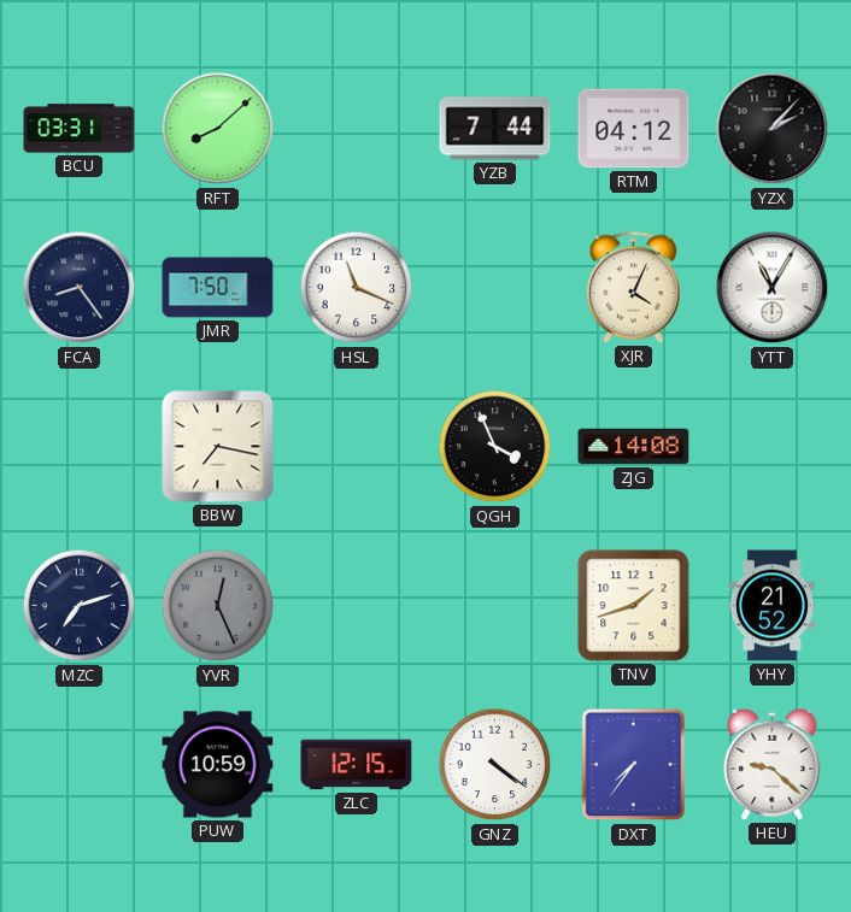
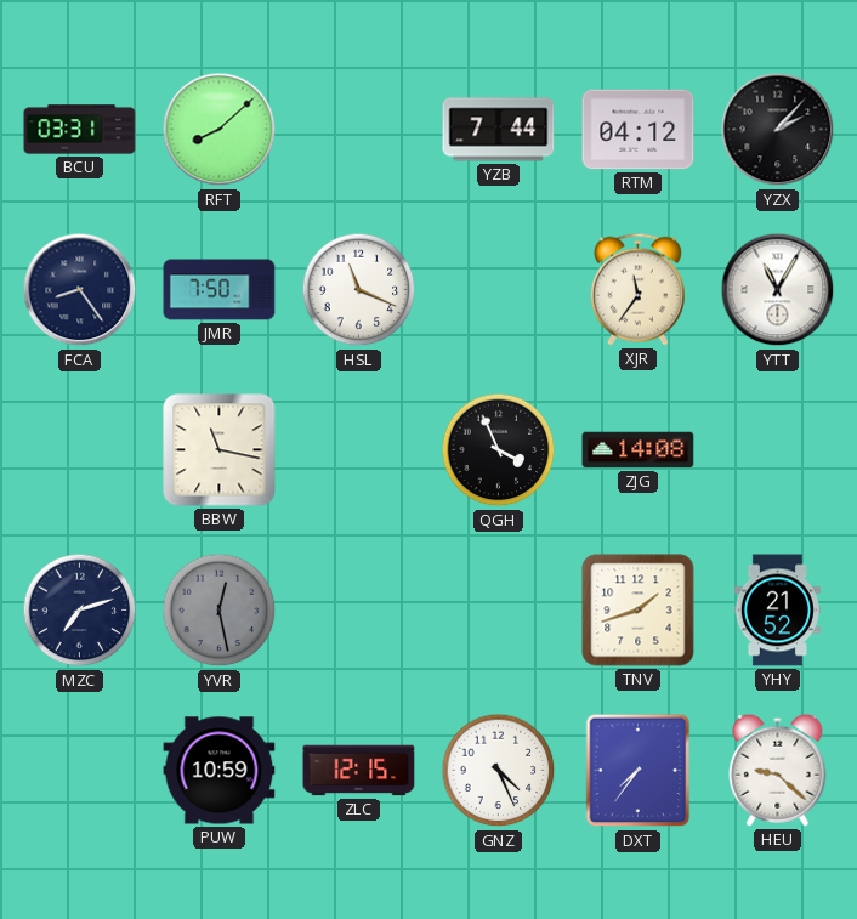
XJR: 4:04 -> 11:36
BBW: 7:17 -> 11:17
YVR: 12:26 -> 12:28
GNZ: 4:21 -> 4:26
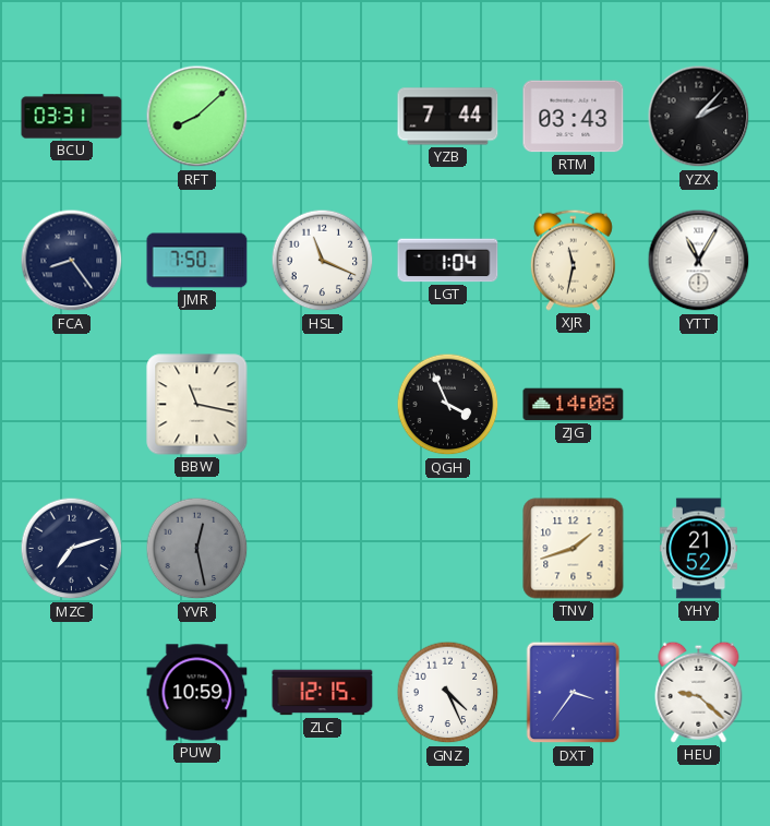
RTM: 04:12 -> 03:43
LGT: none -> 1:04
XJR: 11:36 -> 11:32
DXT: 7:36 -> 3:36
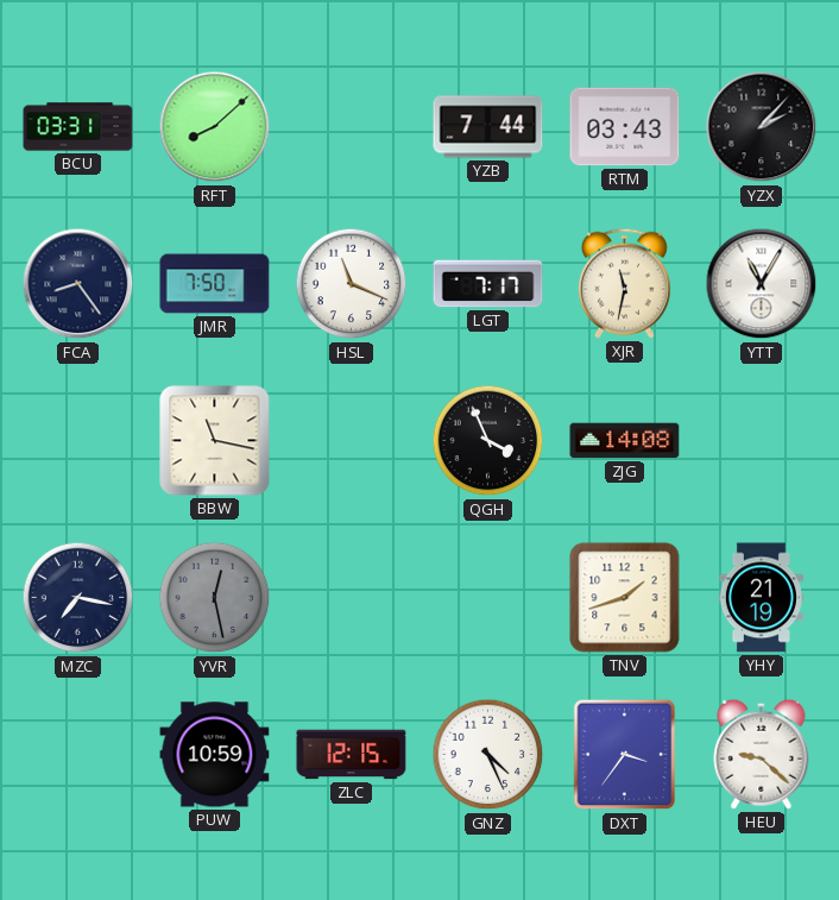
LGT: 1:04 -> 7:17
MZC: 7:12 -> 7:17
YHY: 21:52 -> 21:19
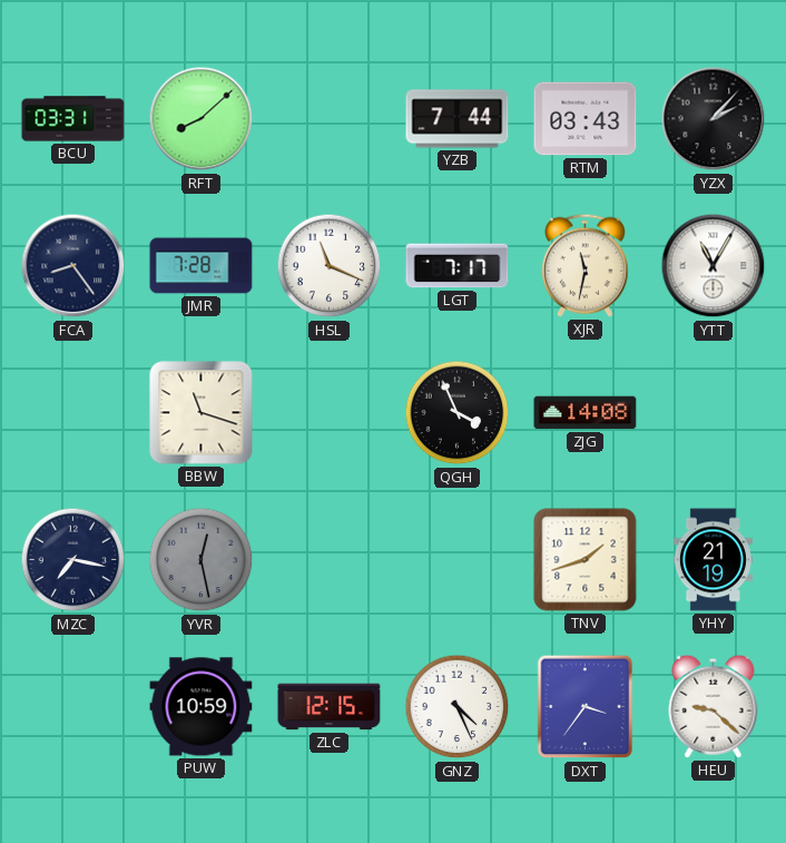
JMR: 7:50 -> 7:28
BBW: 11:17 -> 11:18
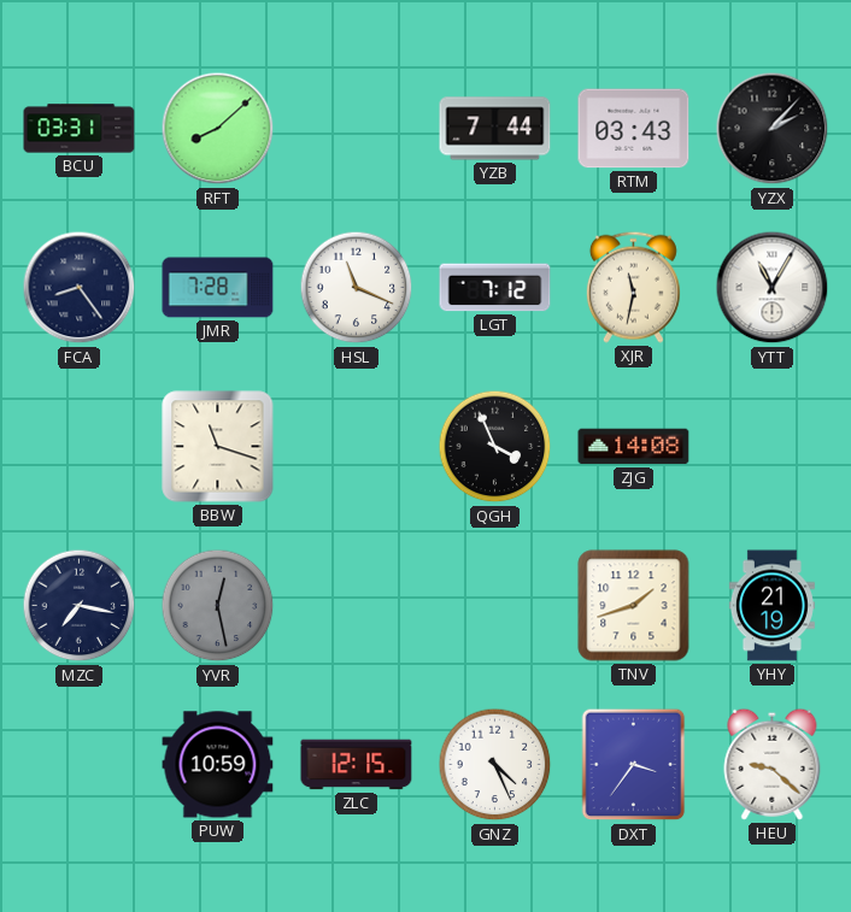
LGT: 7:17 -> 7:12
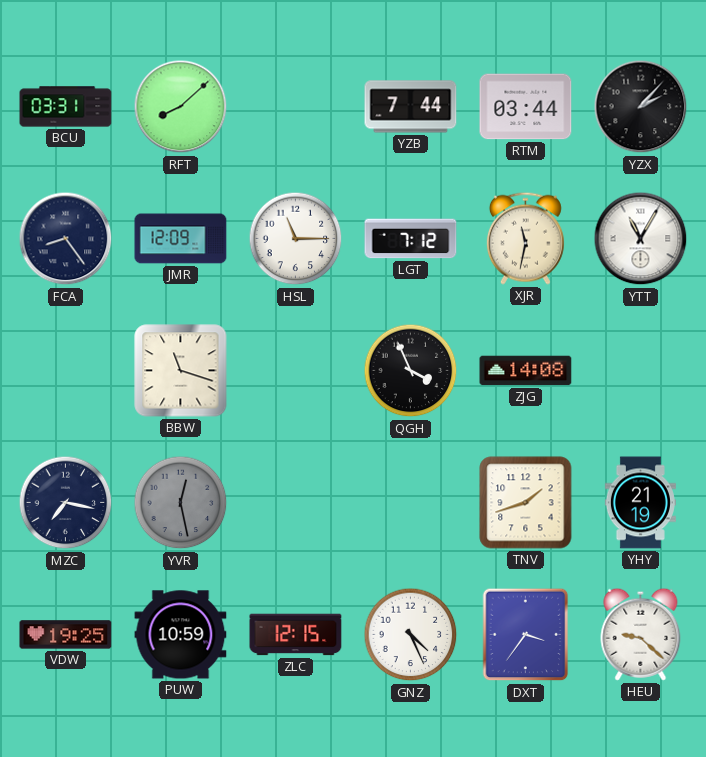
RTM: 03:43 -> 03:44
JMR: 7:28 -> 12:09
HSL: 11:19 -> 11:15
VDW: none -> 19:25
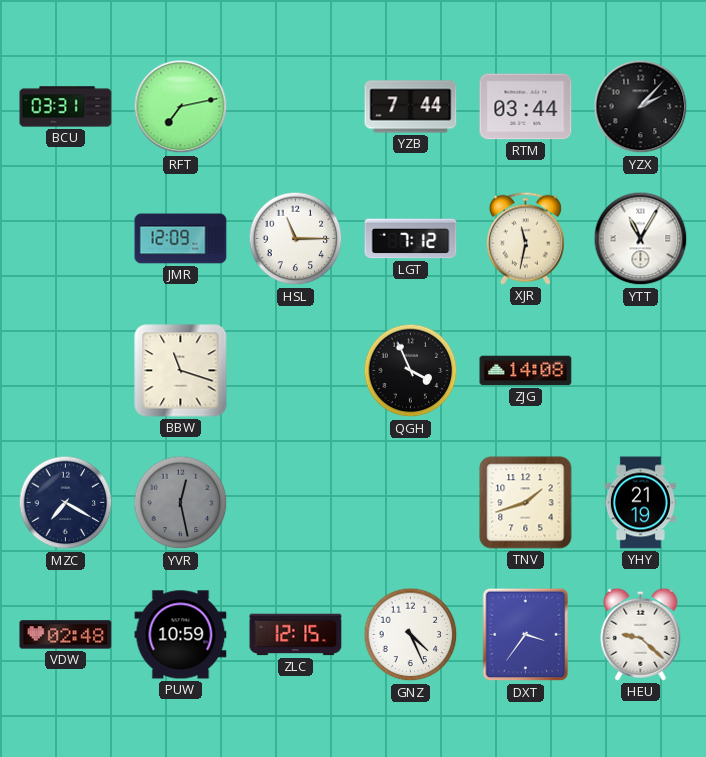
RFT: 8:08 -> 7:13
FCA: 8:24 -> none
MZC: 7:17 -> 7:20
VDW: 19:25 -> 02:48
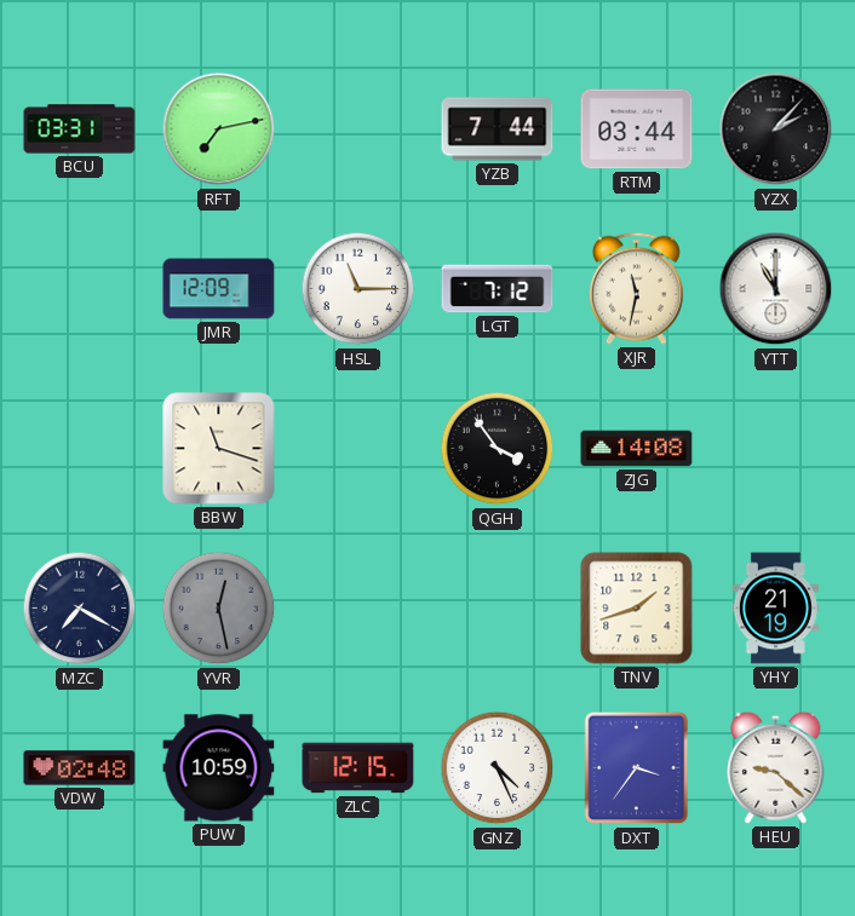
YTT: 11:05 -> 11:00
QGH: 3:56 -> 3:54
